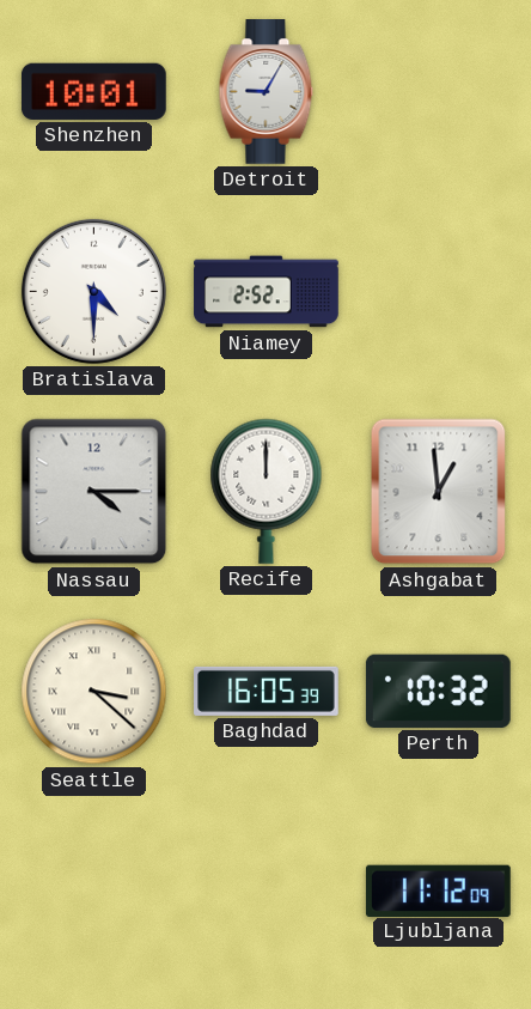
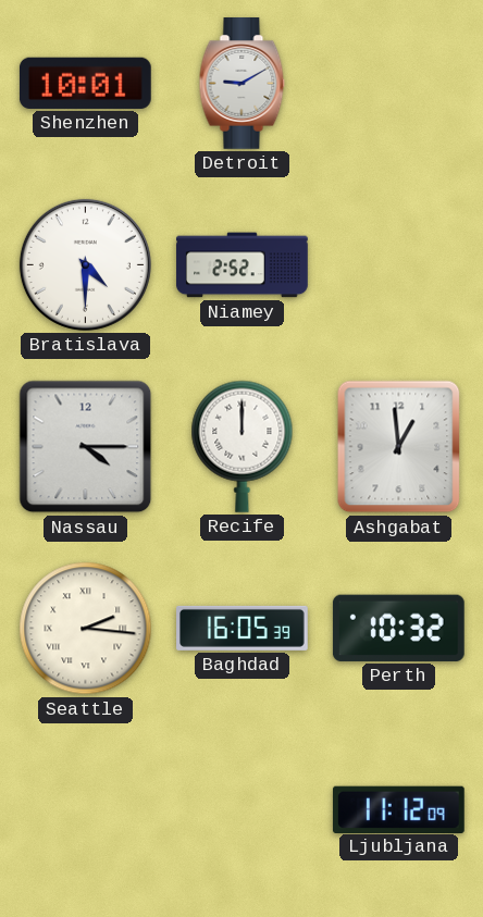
Detroit: 9:05 -> 9:10
Seattle: 3:22 -> 2:16
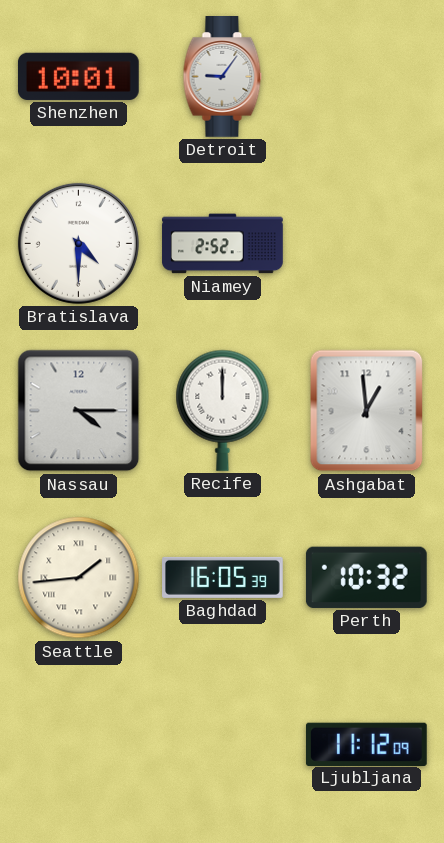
Detroit: 9:10 -> 9:06
Seattle: 2:16 -> 1:44
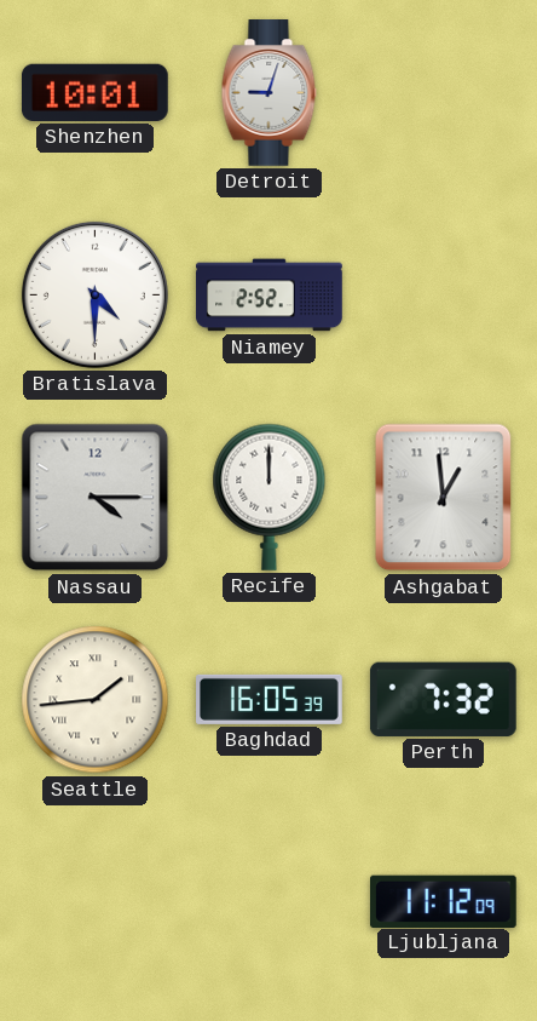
Detroit: 9:06 -> 9:03
Perth: 10:32 -> 7:32
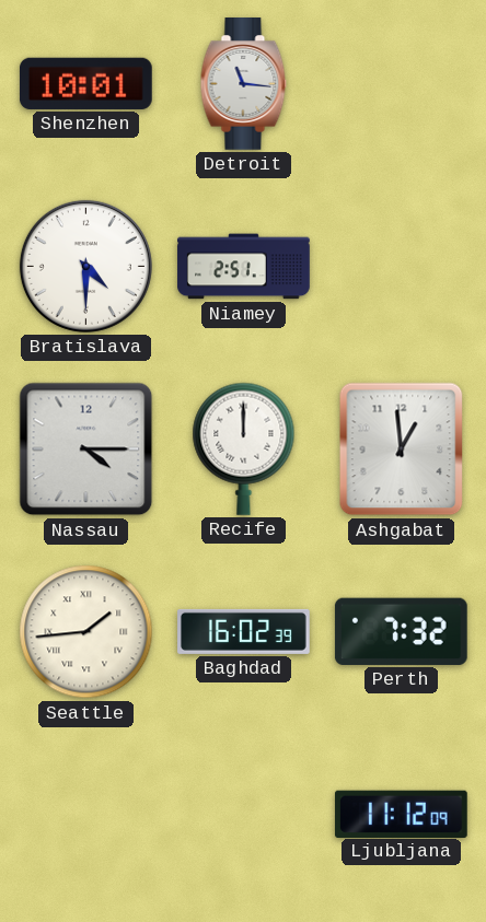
Detroit: 9:03 -> 11:16
Niamey: 2:52 -> 2:51
Baghdad: 16:05 -> 16:02
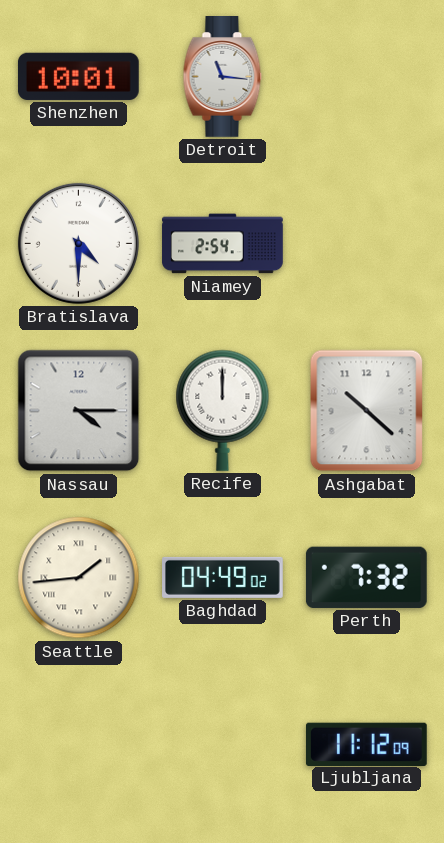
Niamey: 2:51 -> 2:54
Ashgabat: 12:59 -> 10:22
Baghdad: 16:02 -> 04:49
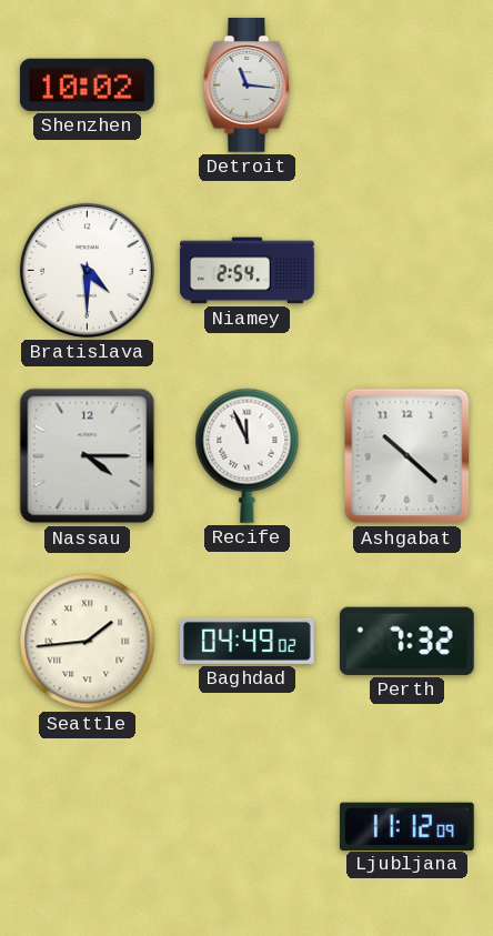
Shenzhen: 10:01 -> 10:02
Recife: 12:00 -> 11:56
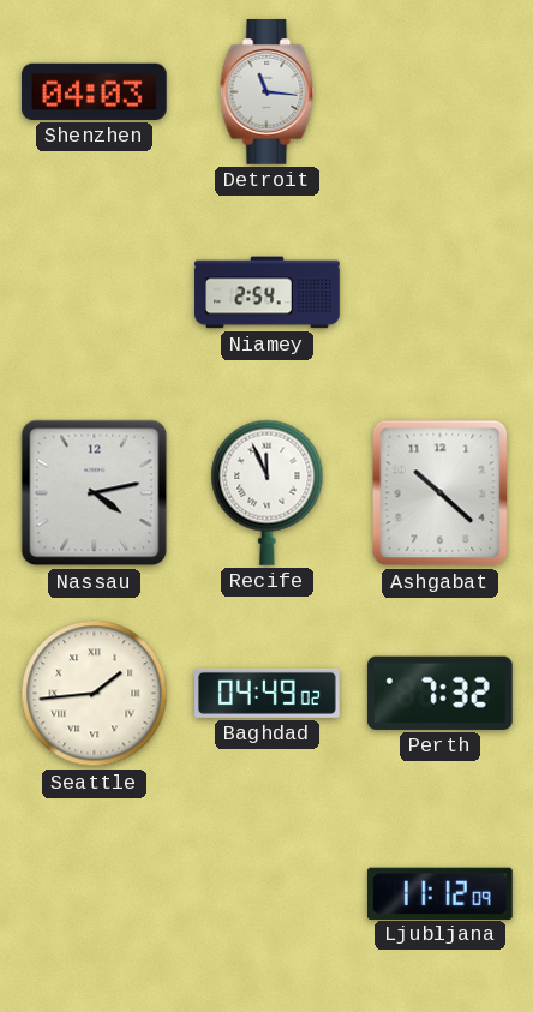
Shenzhen: 10:02 -> 04:03
Bratislava: 4:30 -> none
Nassau: 4:15 -> 4:13
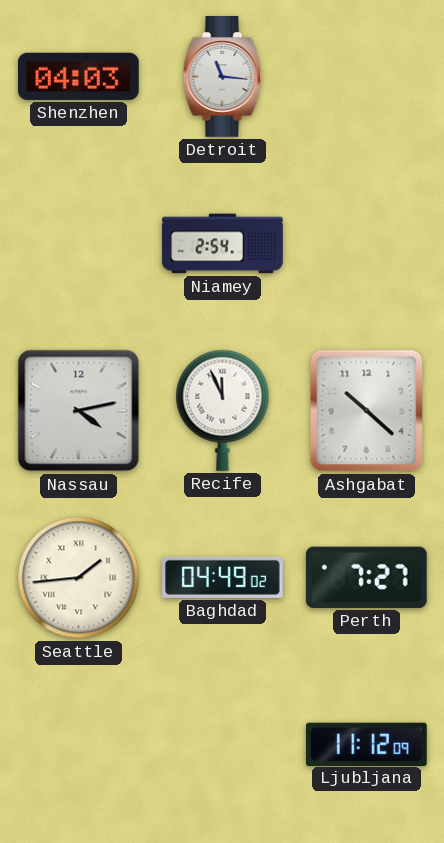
Perth: 7:32 -> 7:27
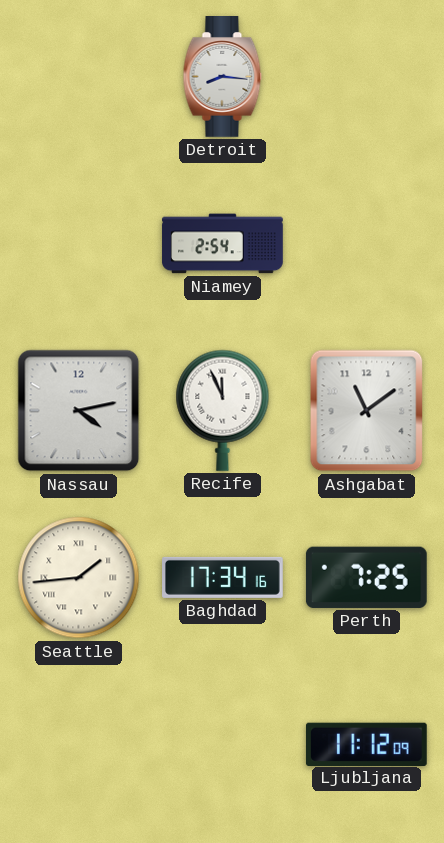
Shenzhen: 04:03 -> none
Detroit: 11:16 -> 8:16
Ashgabat: 10:22 -> 11:09
Baghdad: 04:49 -> 17:34
Perth: 7:27 -> 7:25
